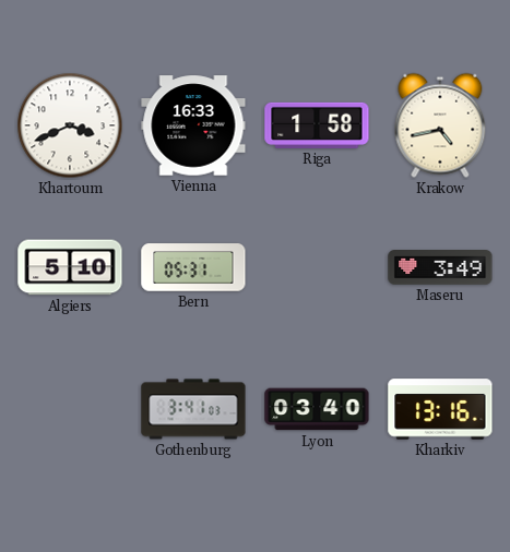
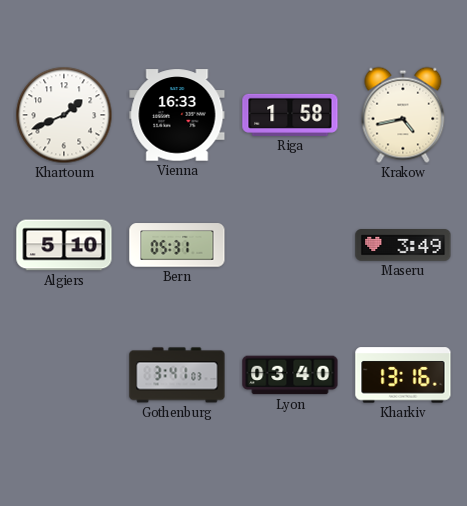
Khartoum: 3:41 -> 1:41
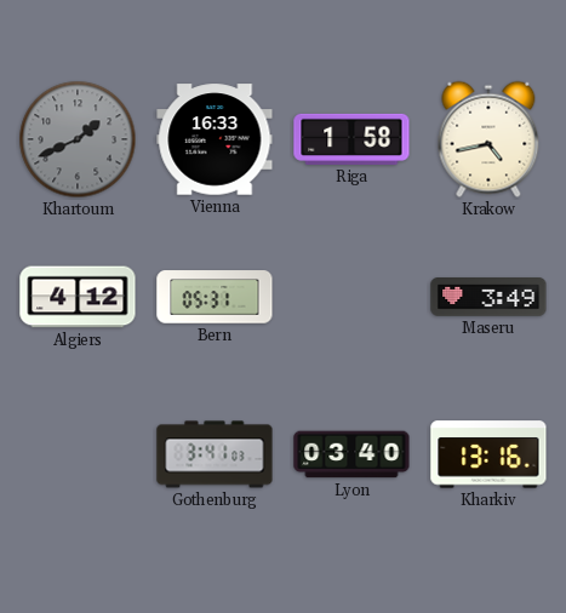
Khartoum dial: white -> grey
Algiers: 5:10 -> 4:12
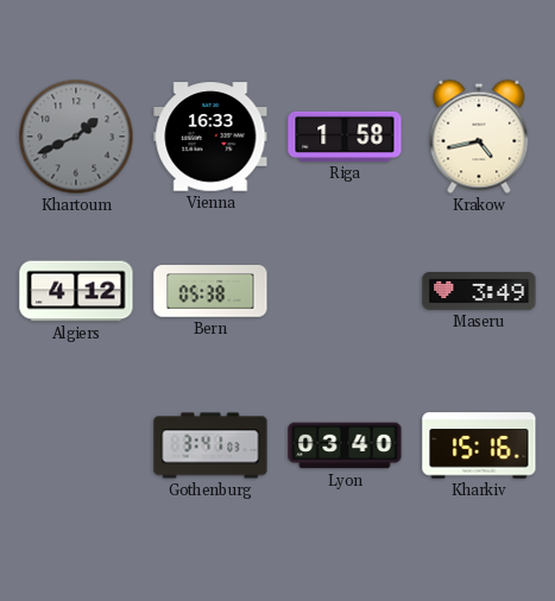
Bern: 05:31 -> 05:38
Kharkiv: 13:16 -> 15:16
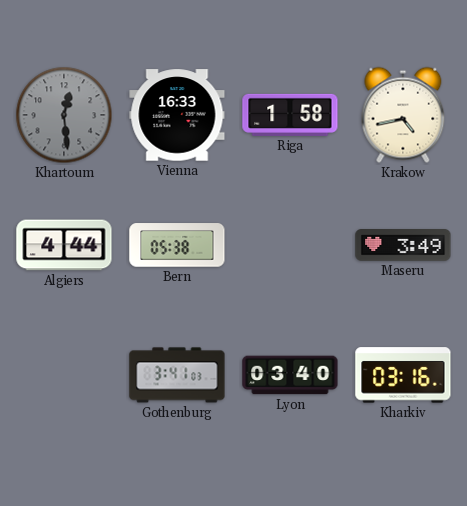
Khartoum: 1:41 -> 12:29
Algiers: 4:12 -> 4:44
Kharkiv: 15:16 -> 03:16
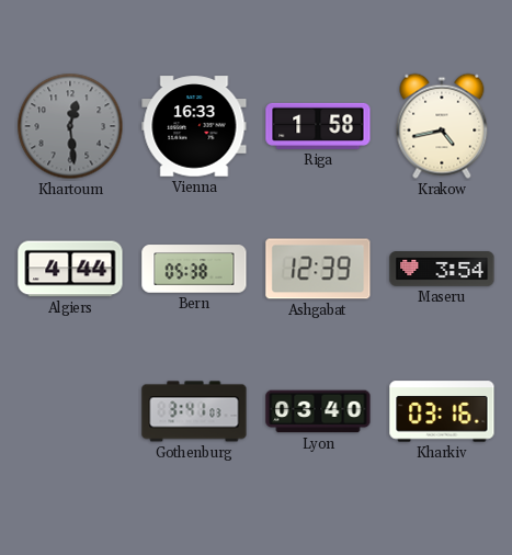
Ashgabat: none -> 12:39
Maseru: 3:49 -> 3:54
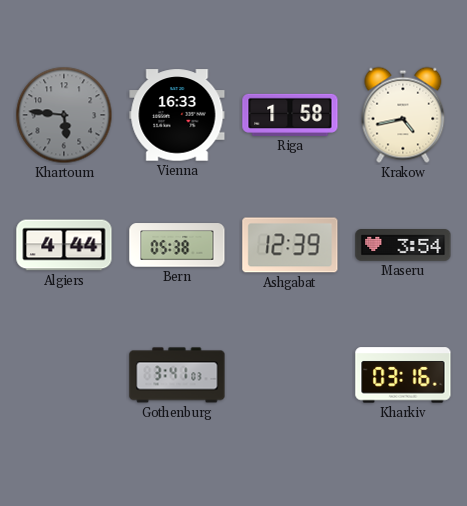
Khartoum: 12:29 -> 5:46
Lyon: 03:40 -> none
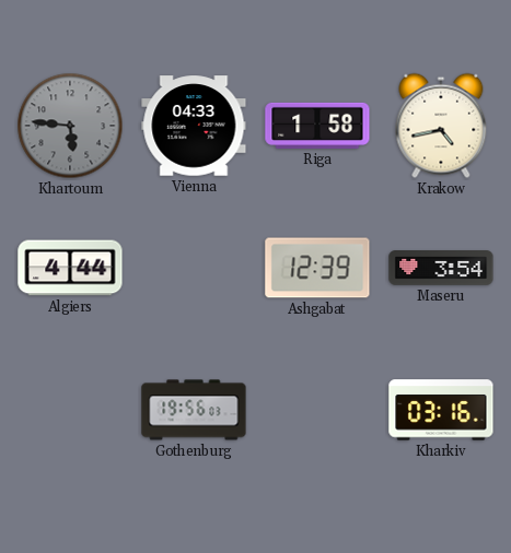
Vienna: 16:33 -> 04:33
Bern: 05:38 -> none
Gothenburg: 3:41 -> 19:56
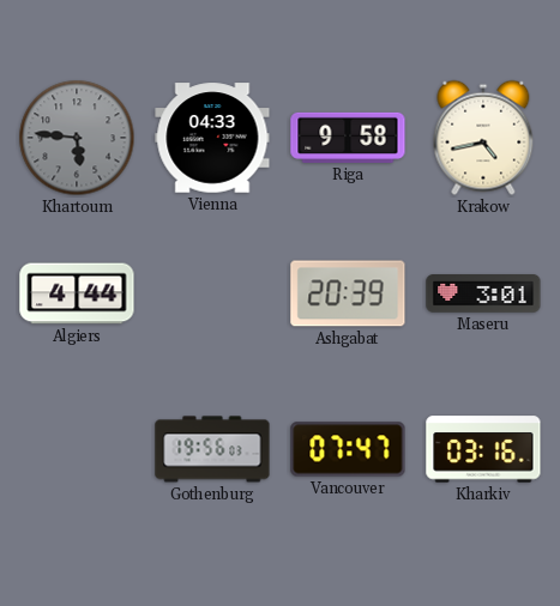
Riga: 1:58 -> 9:58
Ashgabat: 12:39 -> 20:39
Maseru: 3:54 -> 3:01
Vancouver: none -> 07:47
